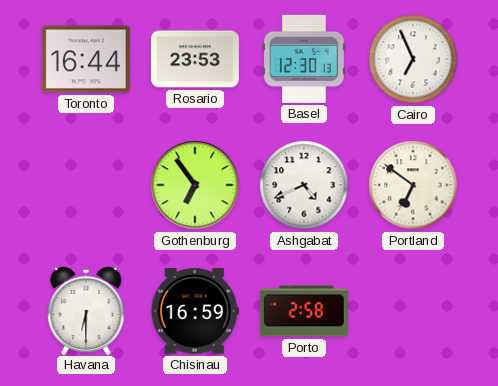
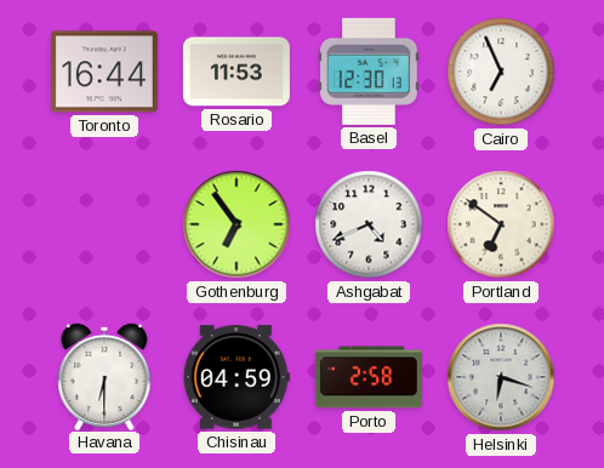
Rosario: 23:53 -> 11:53
Chisinau: 16:59 -> 04:59
Helsinki: none -> 6:18
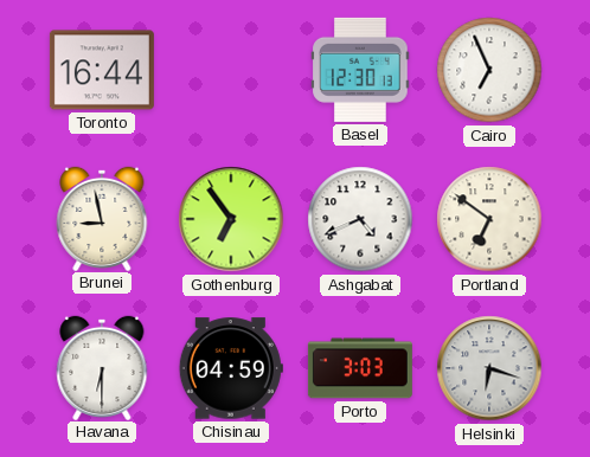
Rosario: 11:53 -> none
Brunei: none -> 8:58
Porto: 2:58 -> 3:03
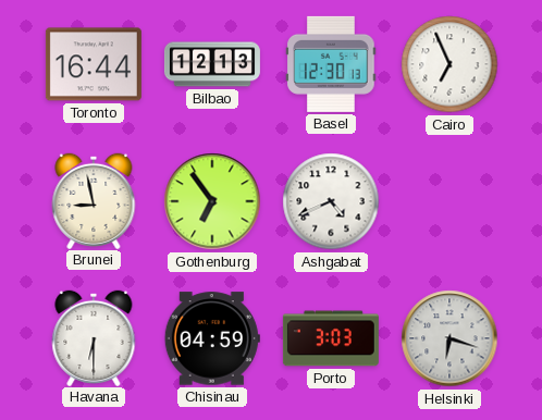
Bilbao: none -> 12:13
Portland: 6:51 -> none
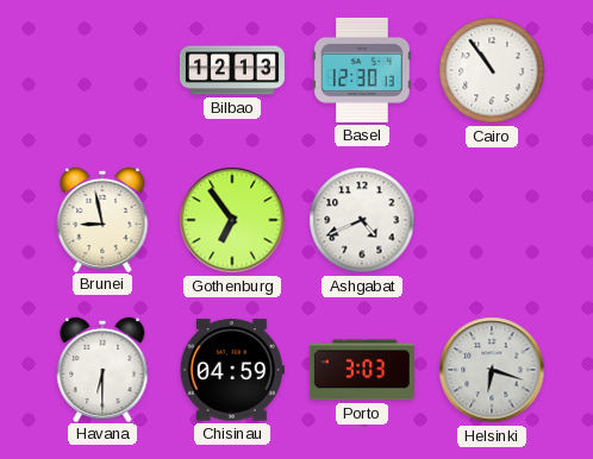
Toronto: 16:44 -> none
Cairo: 6:56 -> 10:54
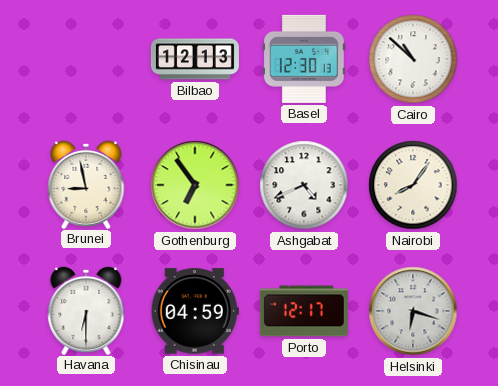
Cairo: 10:54 -> 10:52
Nairobi: none -> 8:06
Porto: 3:03 -> 12:17
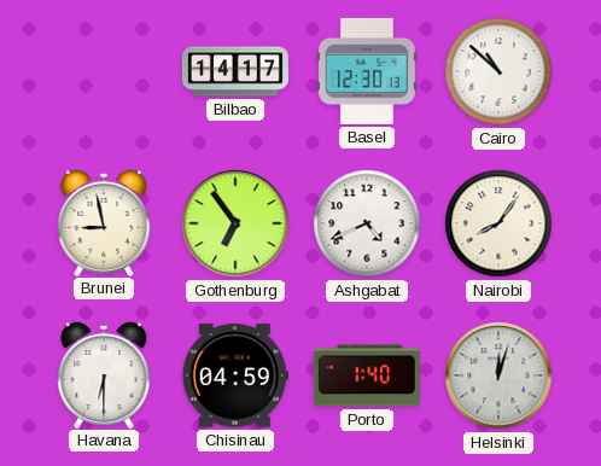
Bilbao: 12:13 -> 14:17
Porto: 12:17 -> 1:40
Helsinki: 6:18 -> 12:03
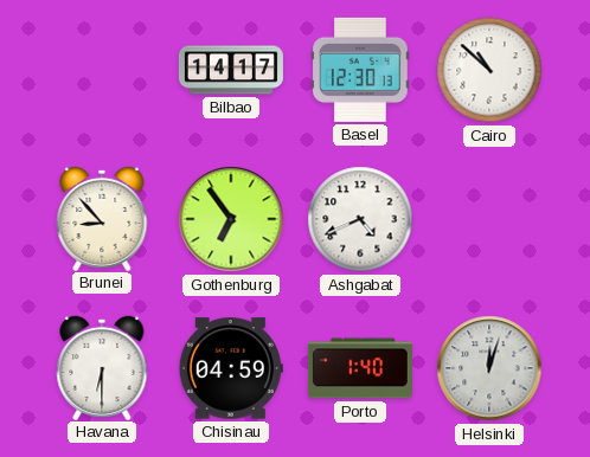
Brunei: 8:58 -> 8:53
Nairobi: 8:06 -> none
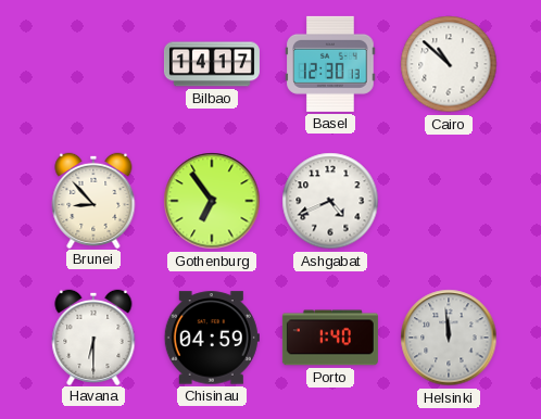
Helsinki: 12:03 -> 11:59
